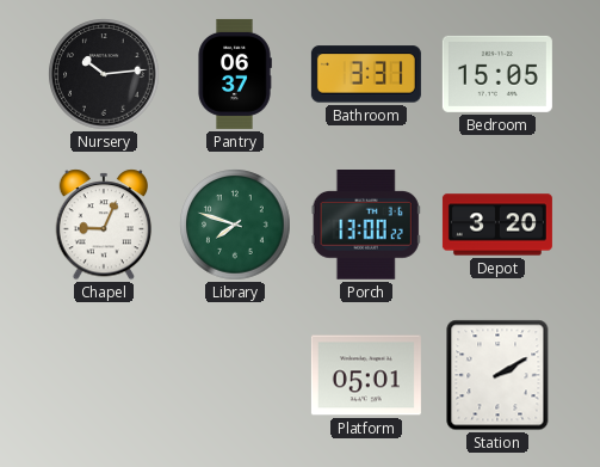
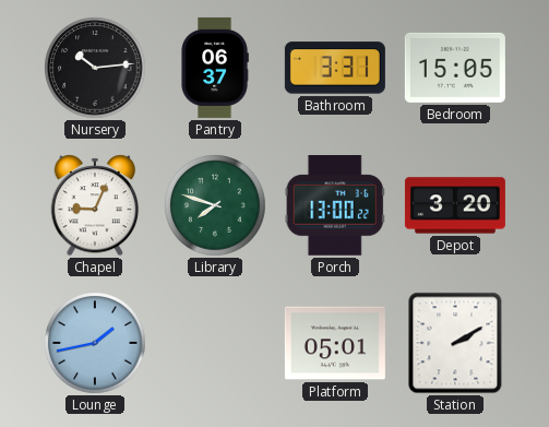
Lounge: none -> 1:43
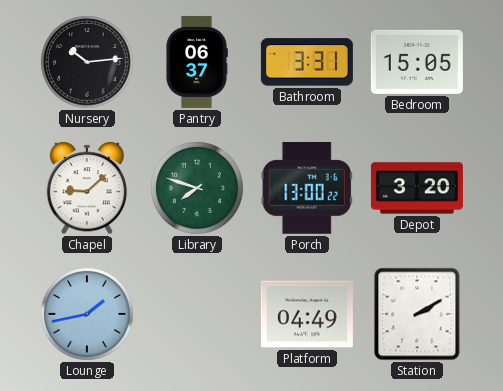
Chapel: 9:04 -> 9:08
Platform: 05:01 -> 04:49
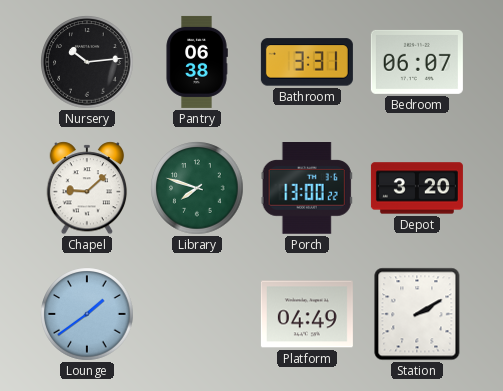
Pantry: 06:37 -> 06:38
Bedroom: 15:05 -> 06:07
Lounge: 1:43 -> 1:39
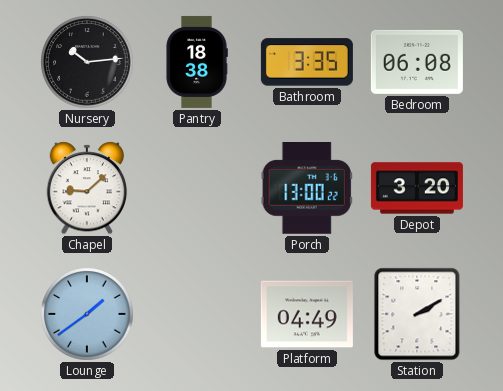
Pantry: 06:38 -> 18:38
Bathroom: 3:31 -> 3:35
Bedroom: 06:07 -> 06:08
Library: 7:48 -> none
